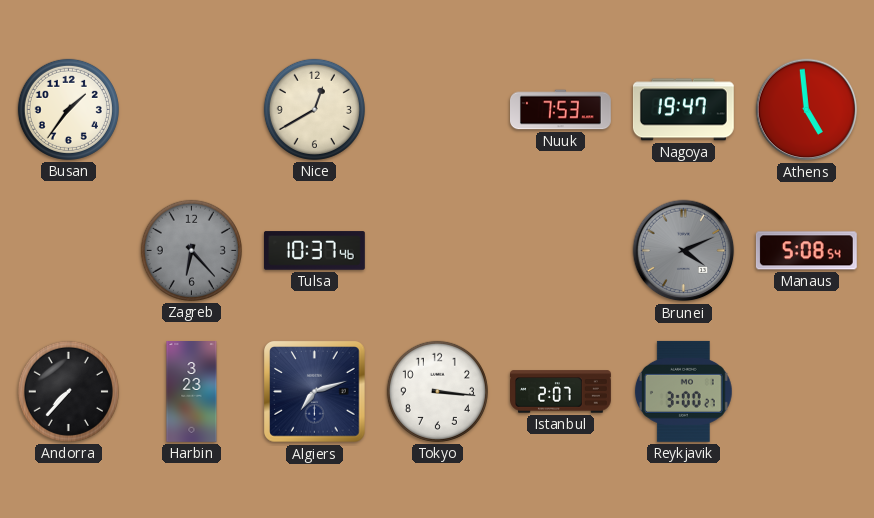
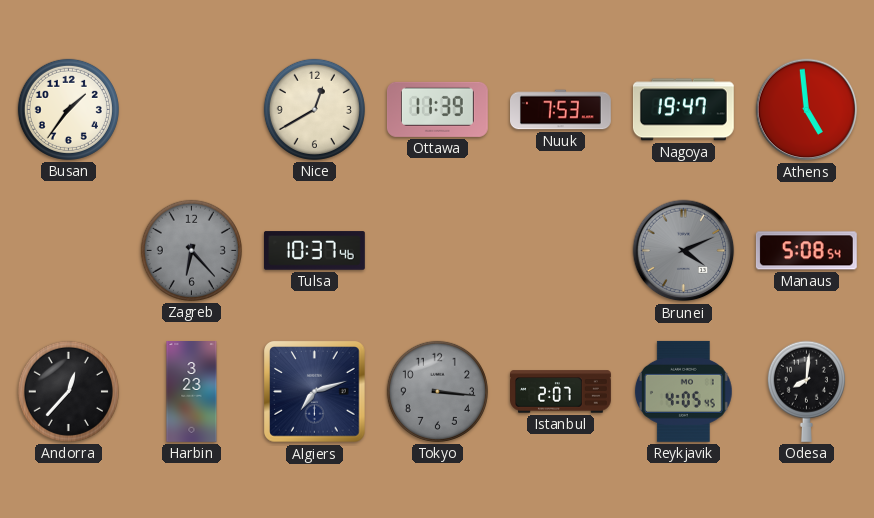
Ottawa: none -> 11:39
Andorra: 7:37 -> 12:37
Tokyo dial: white -> grey
Reykjavik: 3:00 -> 4:05
Odesa: none -> 8:01
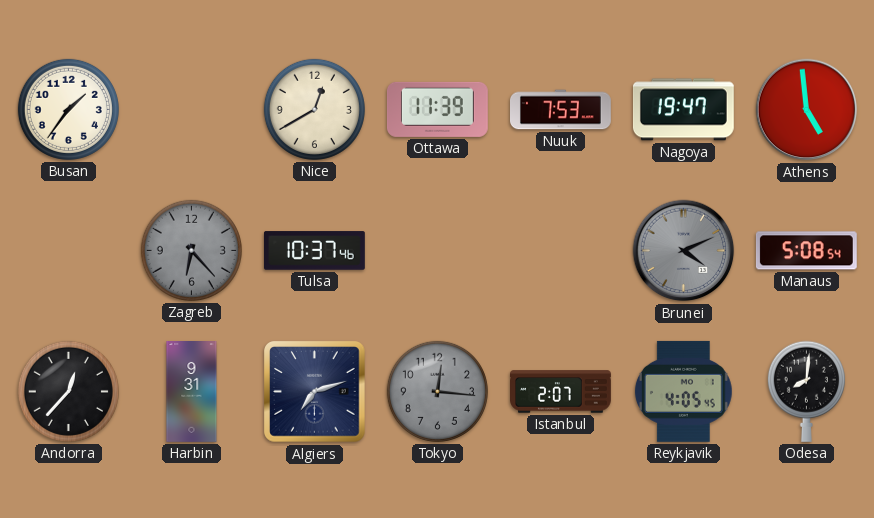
Harbin: 3:23 -> 9:31
Tokyo: 3:16 -> 12:16
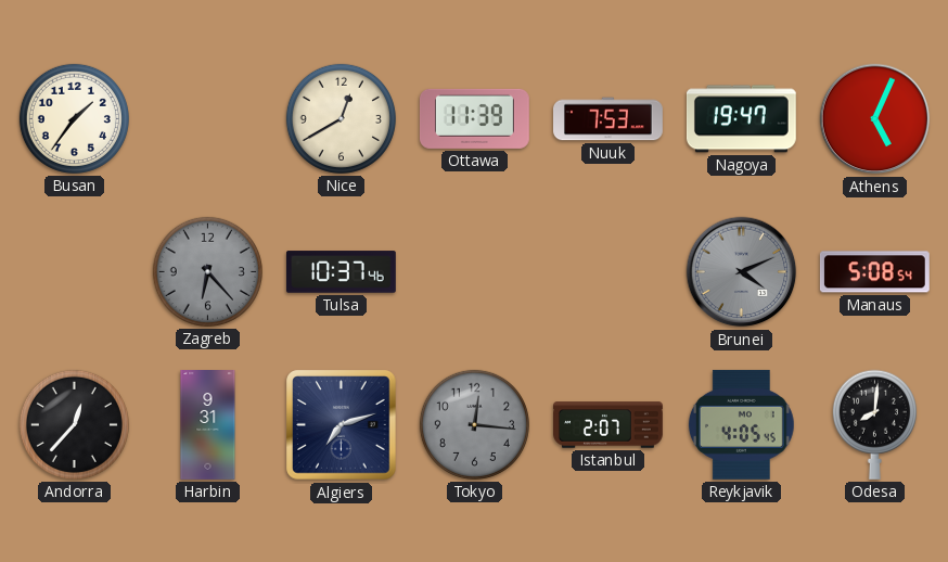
Athens: 4:59 -> 5:04
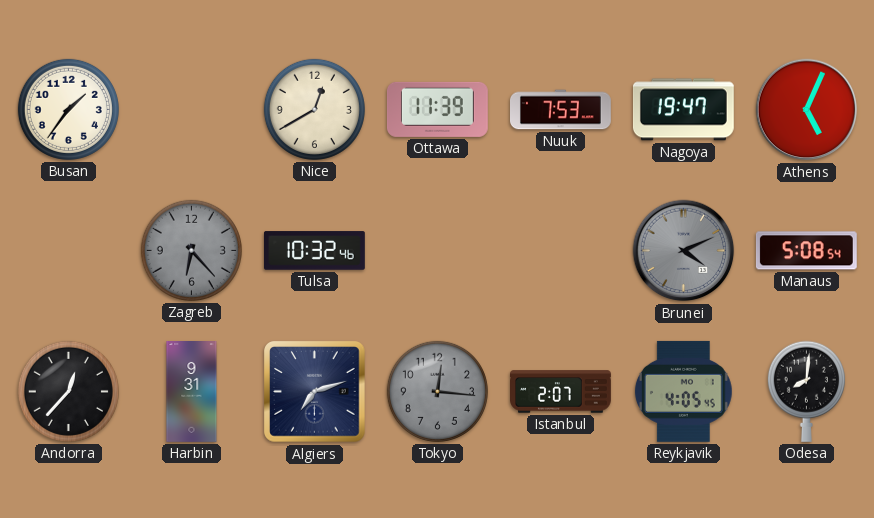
Tulsa: 10:37 -> 10:32
